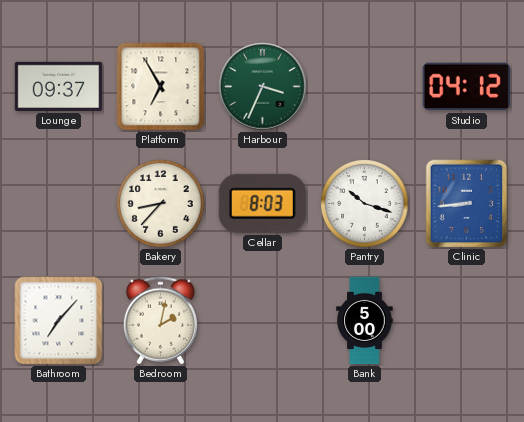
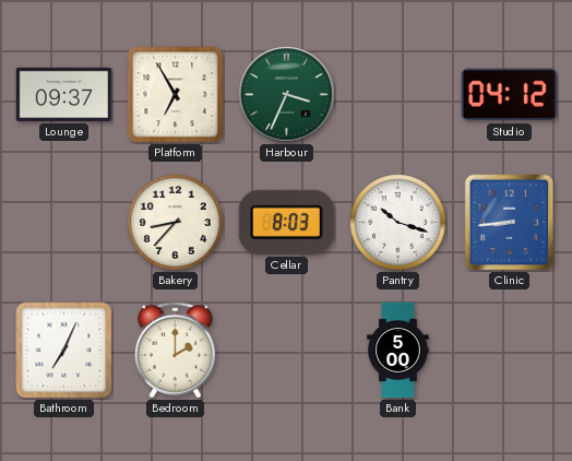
Bathroom: 7:07 -> 7:04
Bedroom: 2:02 -> 2:00
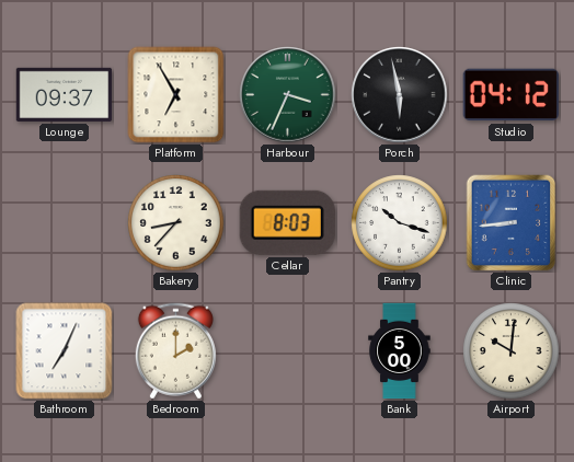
Porch: none -> 5:58
Airport: none -> 10:01
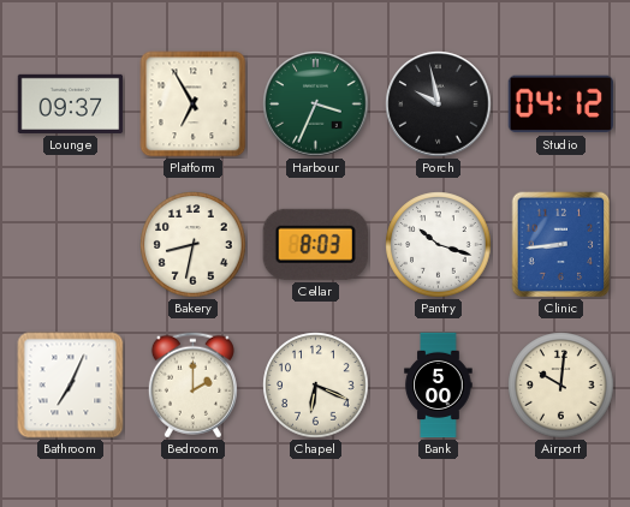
Porch: 5:58 -> 9:58
Bakery: 8:37 -> 8:32
Chapel: none -> 6:19
